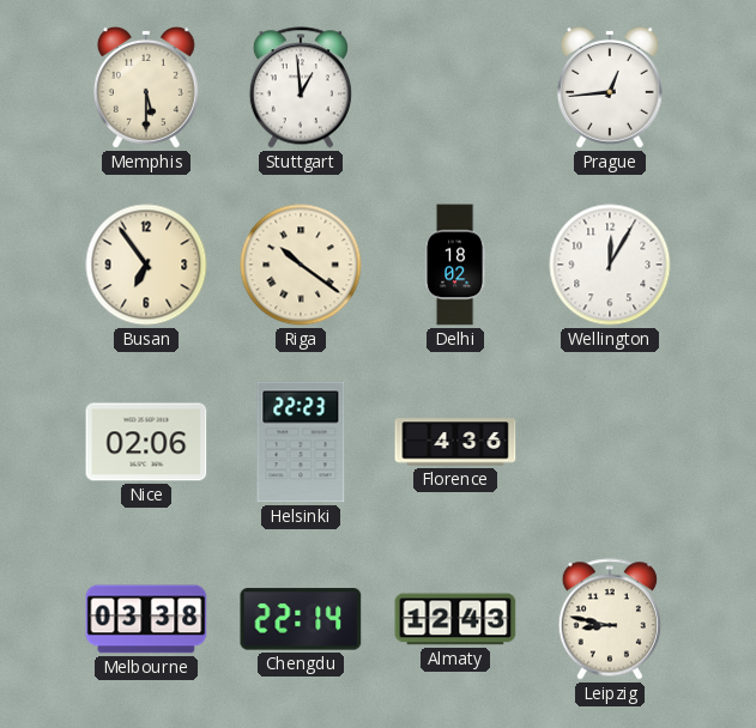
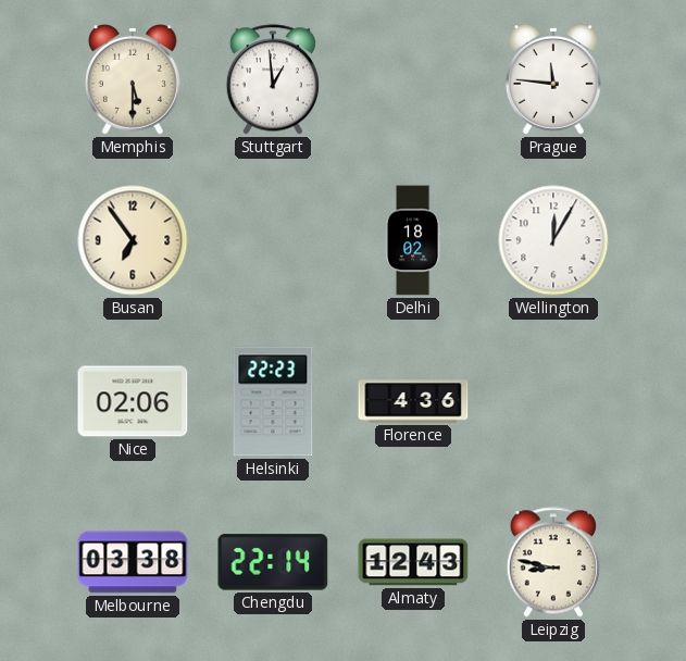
Prague: 12:44 -> 11:46
Riga: 10:21 -> none
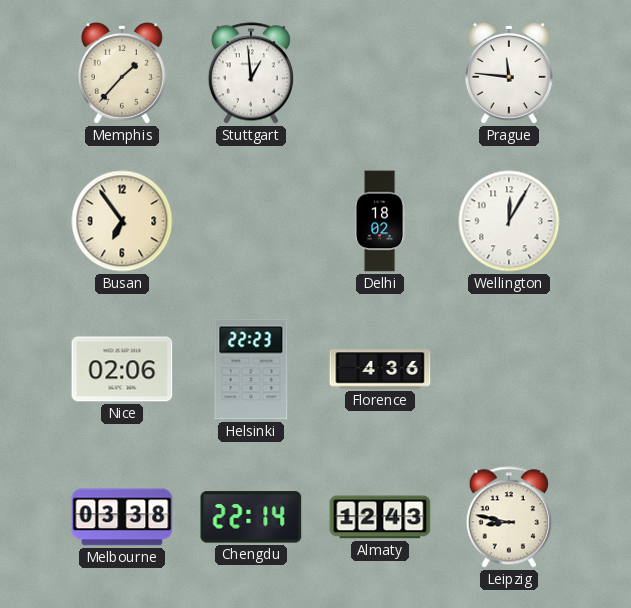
Memphis: 5:30 -> 1:37
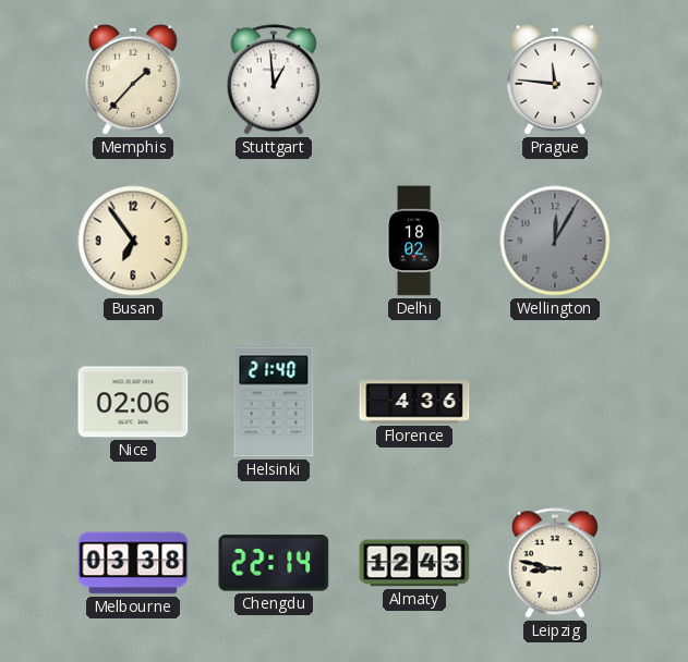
Wellington dial: white -> grey
Helsinki: 22:23 -> 21:40
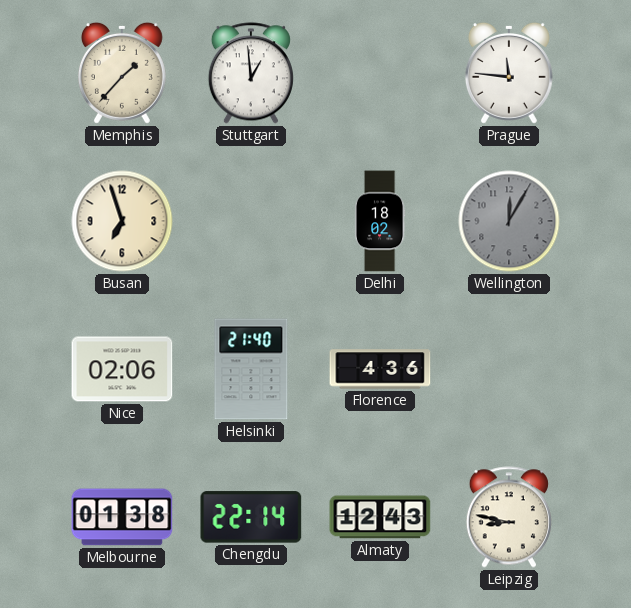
Busan: 6:54 -> 6:57
Melbourne: 03:38 -> 01:38
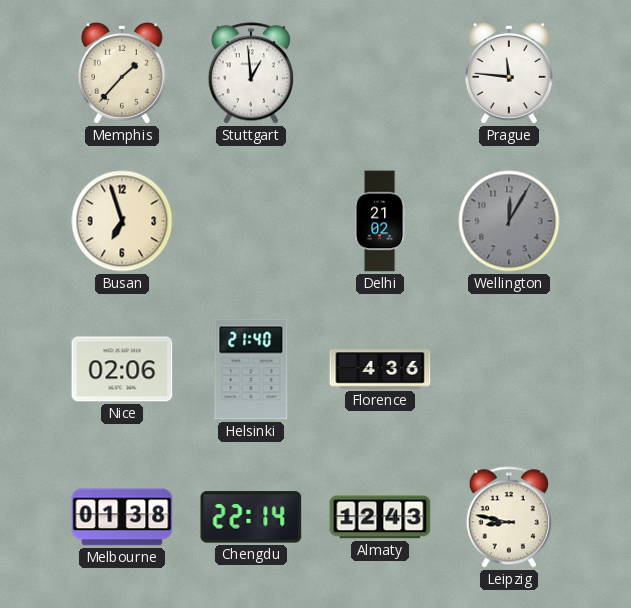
Delhi: 18:02 -> 21:02
